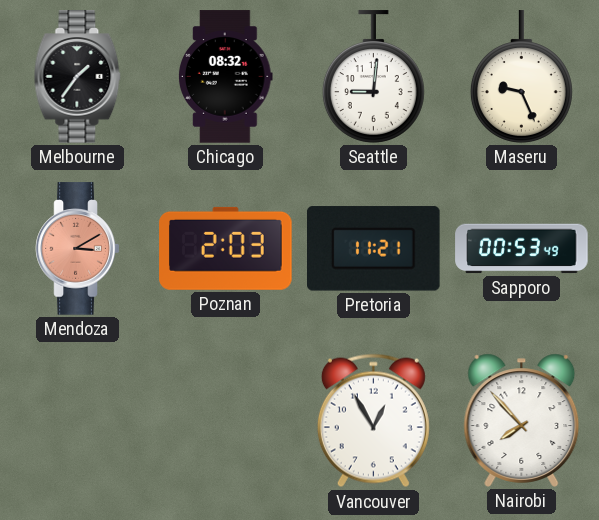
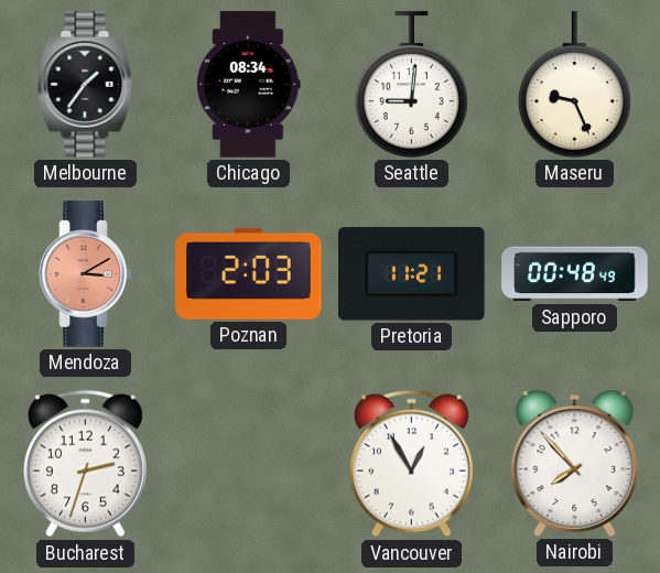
Chicago: 08:32 -> 08:34
Sapporo: 00:53 -> 00:48
Bucharest: none -> 2:33
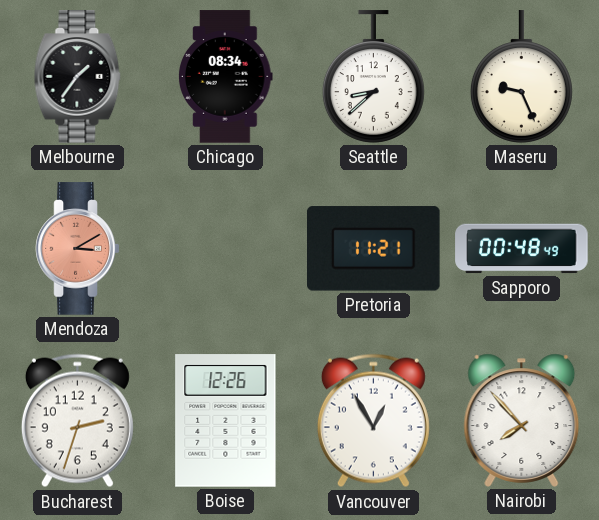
Seattle: 9:01 -> 8:38
Poznan: 2:03 -> none
Boise: none -> 12:26
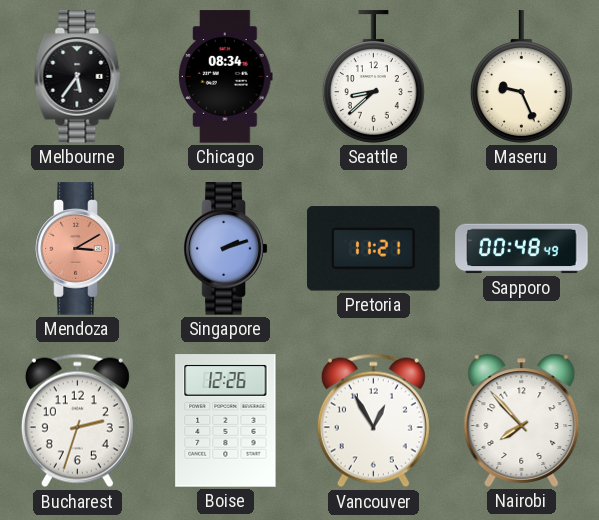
Melbourne: 1:36 -> 5:36
Singapore: none -> 2:12
